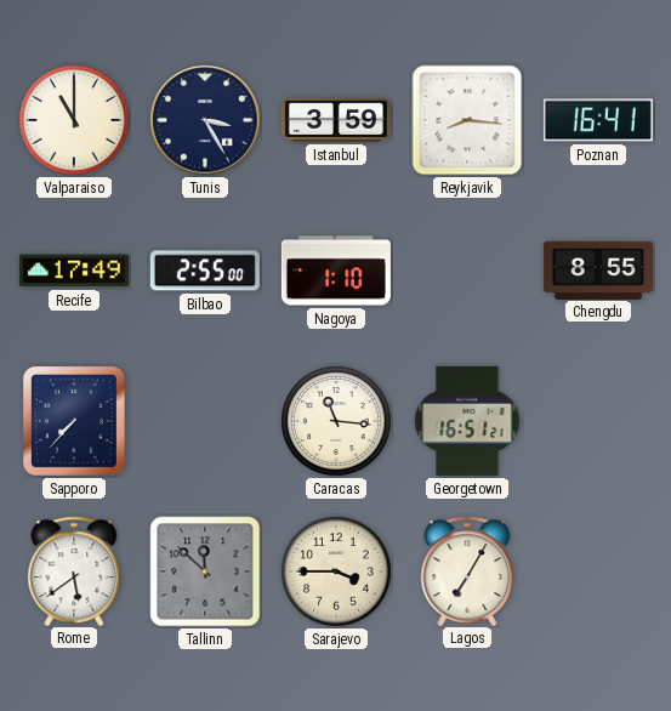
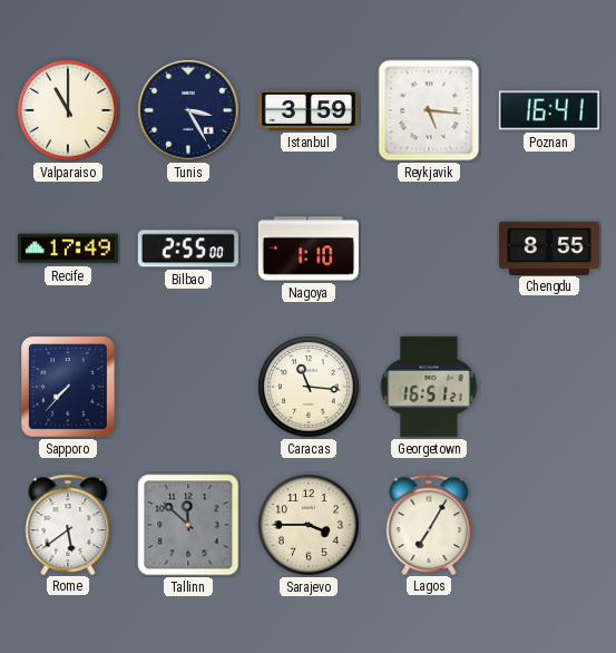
Reykjavik: 8:16 -> 5:16
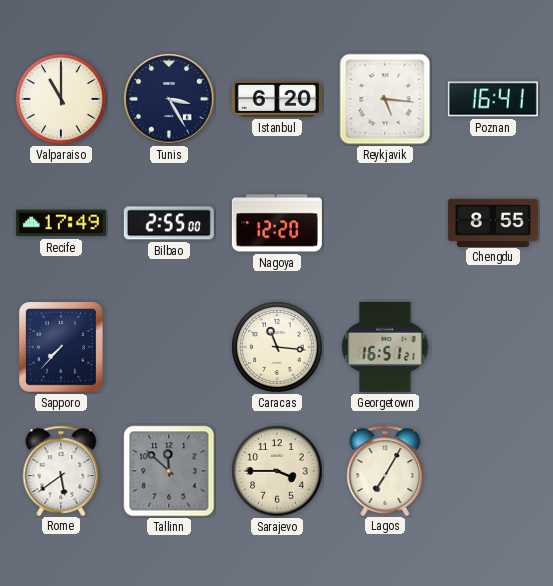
Istanbul: 3:59 -> 6:20
Nagoya: 1:10 -> 12:20
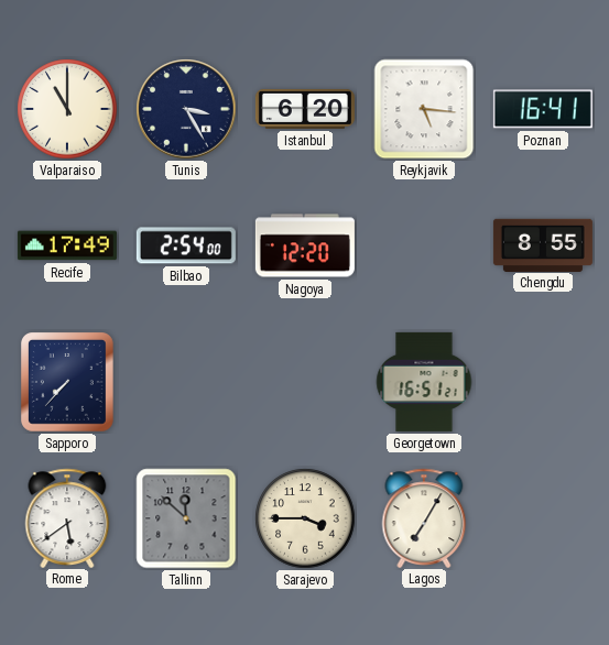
Bilbao: 2:55 -> 2:54
Caracas: 11:16 -> none
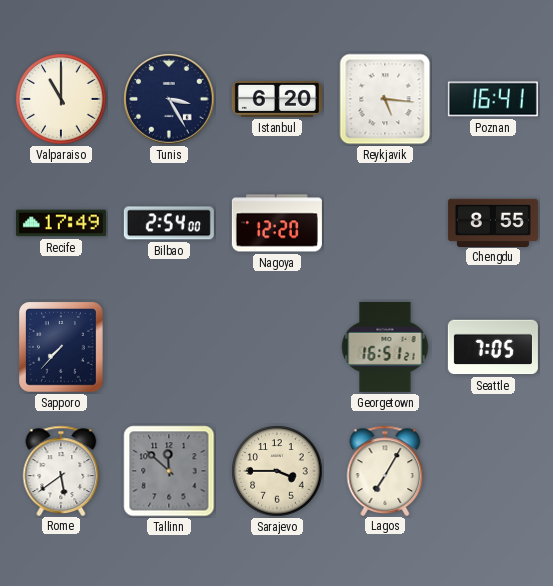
Seattle: none -> 7:05
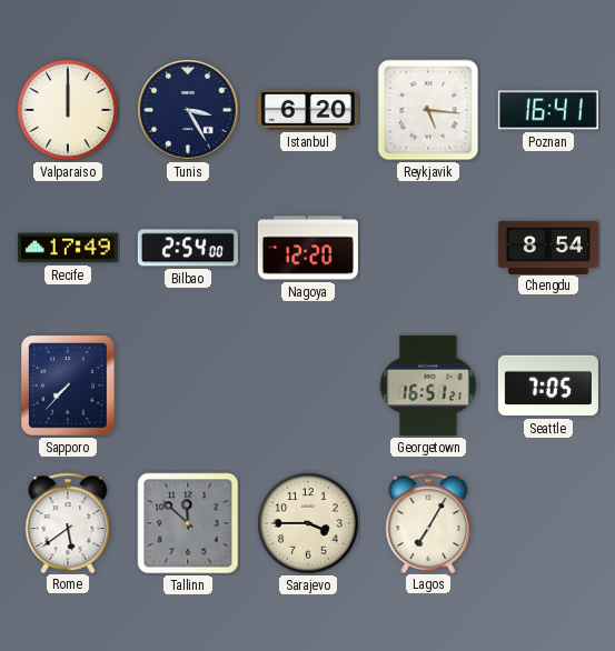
Valparaiso: 11:00 -> 12:00
Chengdu: 8:55 -> 8:54
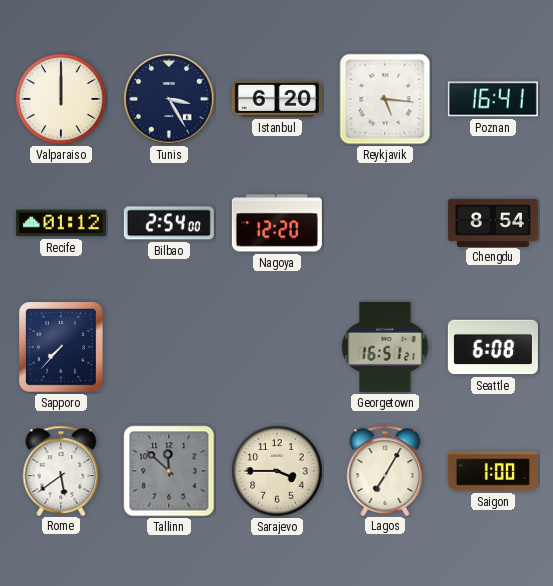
Recife: 17:49 -> 01:12
Seattle: 7:05 -> 6:08
Saigon: none -> 1:00
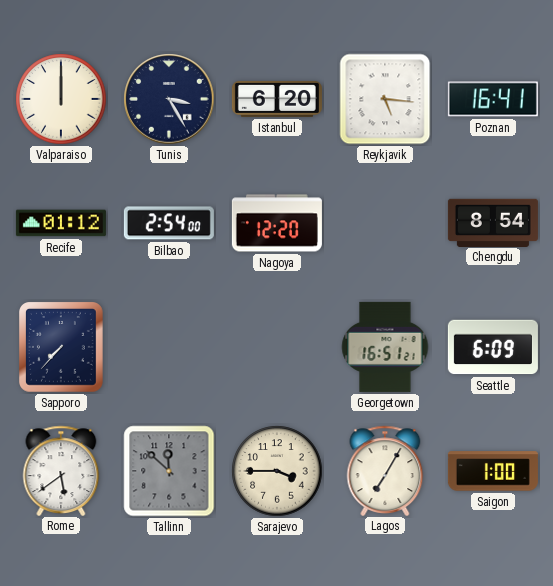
Seattle: 6:08 -> 6:09
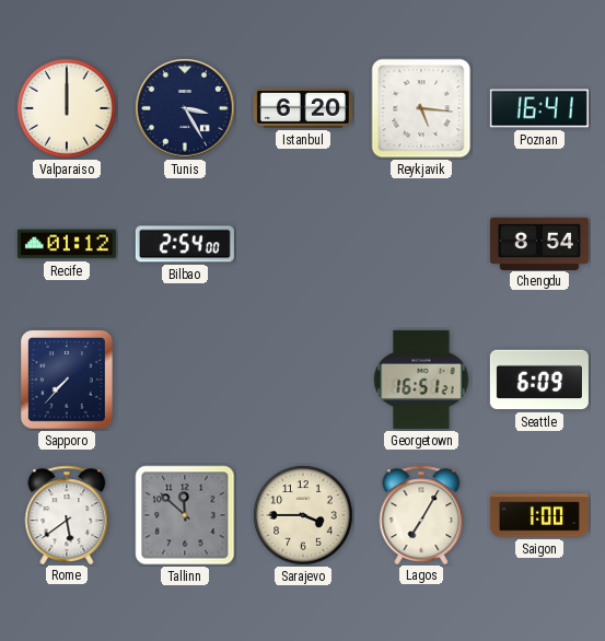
Nagoya: 12:20 -> none
